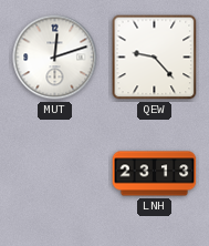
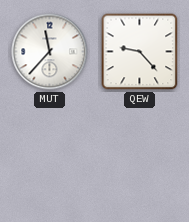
MUT: 12:12 -> 11:37
LNH: 23:13 -> none
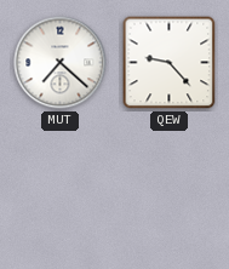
MUT: 11:37 -> 7:22
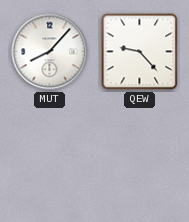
MUT: 7:22 -> 8:07
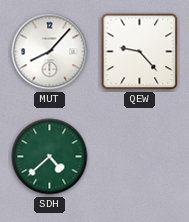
SDH: none -> 4:38
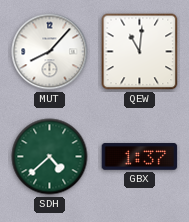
QEW: 9:23 -> 11:01
GBX: none -> 1:37
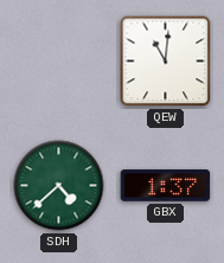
MUT: 8:07 -> none
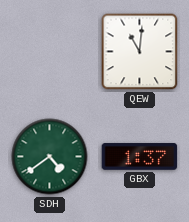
SDH: 4:38 -> 4:39
